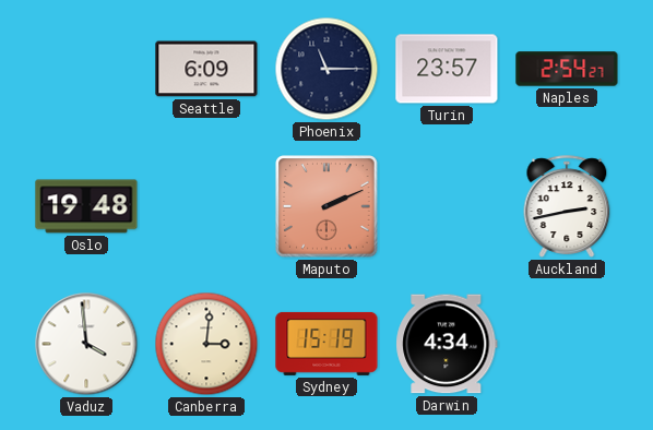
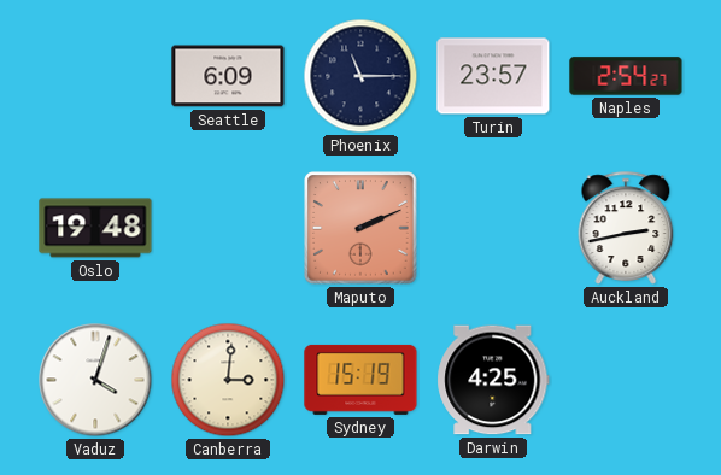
Vaduz: 3:59 -> 4:03
Darwin: 4:34 -> 4:25
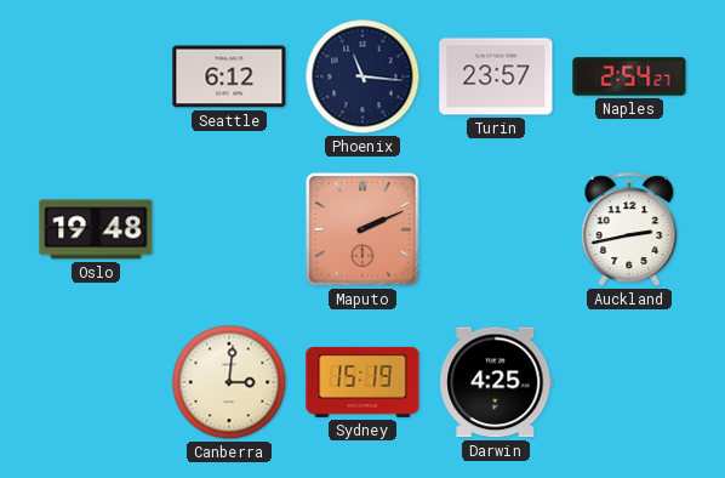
Seattle: 6:09 -> 6:12
Phoenix: 11:15 -> 11:16
Vaduz: 4:03 -> none
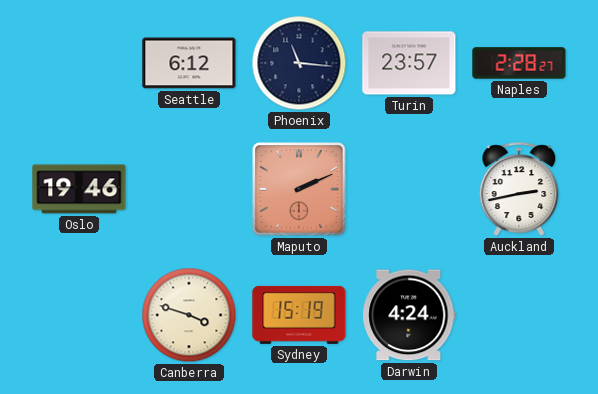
Naples: 2:54 -> 2:28
Oslo: 19:48 -> 19:46
Canberra: 3:01 -> 3:48
Darwin: 4:25 -> 4:24
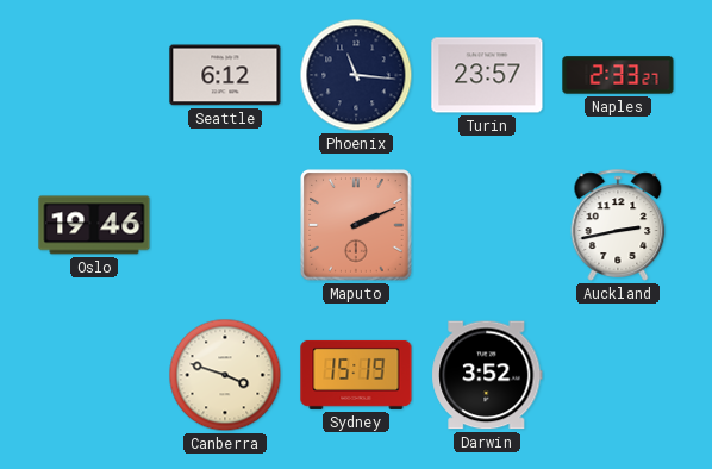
Naples: 2:28 -> 2:33
Darwin: 4:24 -> 3:52
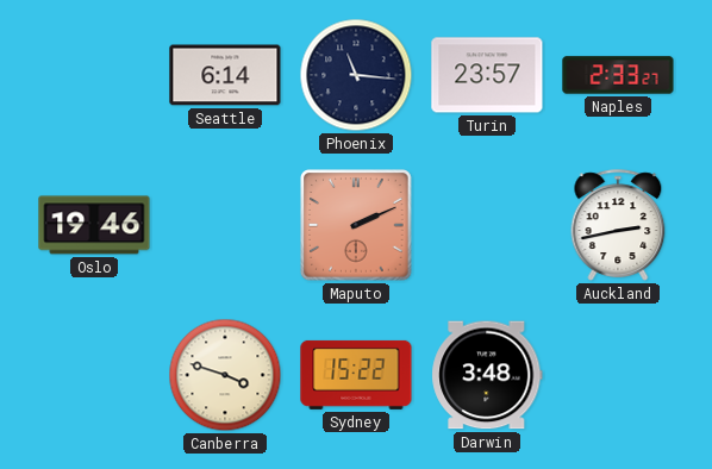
Seattle: 6:12 -> 6:14
Sydney: 15:19 -> 15:22
Darwin: 3:52 -> 3:48
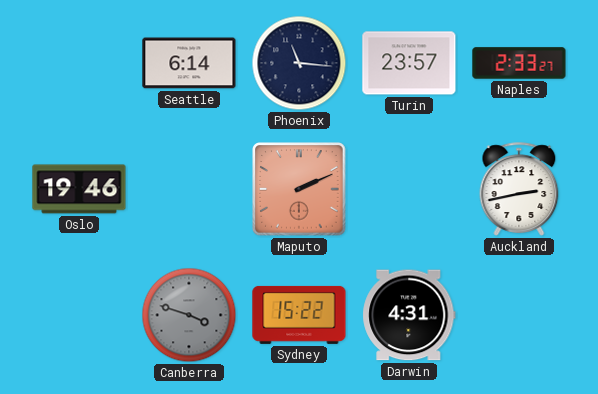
Canberra dial: cream -> grey
Darwin: 3:48 -> 4:31
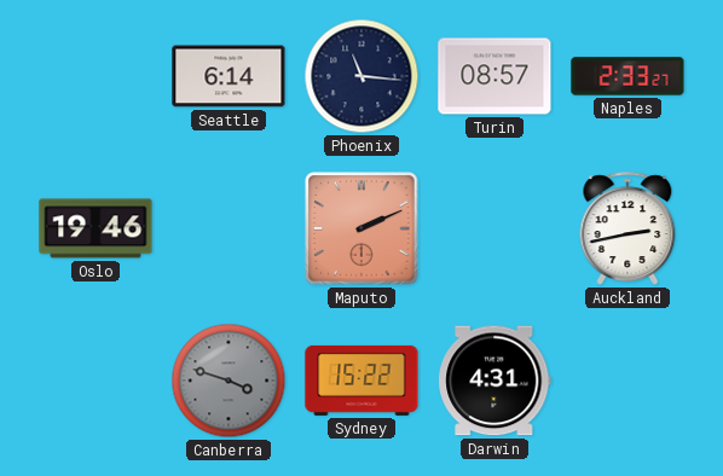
Turin: 23:57 -> 08:57
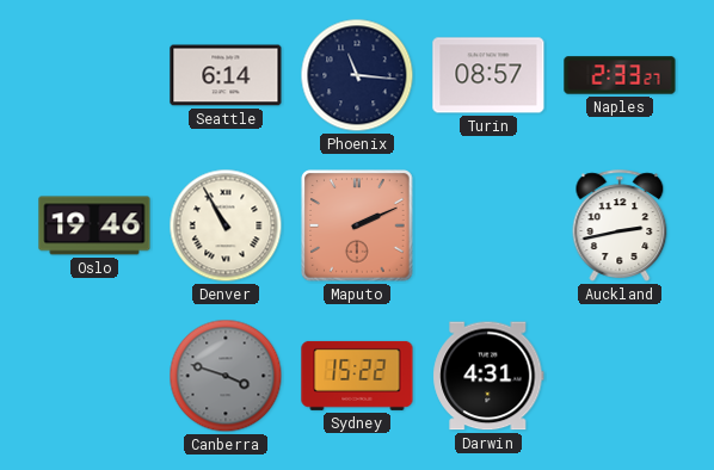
Denver: none -> 10:55
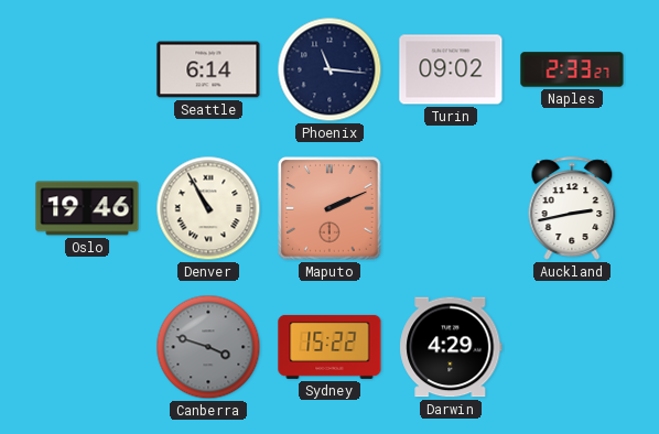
Turin: 08:57 -> 09:02
Darwin: 4:31 -> 4:29
